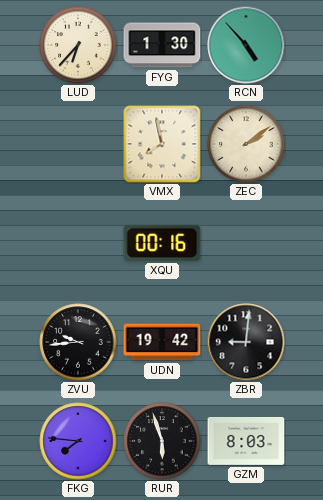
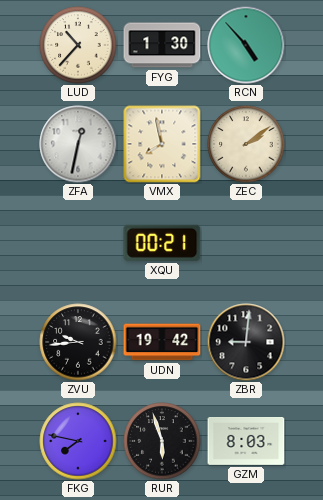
LUD: 6:37 -> 10:37
ZFA: none -> 12:32
XQU: 00:16 -> 00:21
FKG: 7:46 -> 7:47
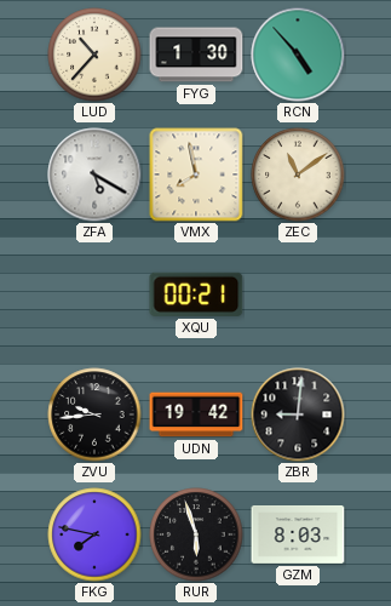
ZFA: 12:32 -> 5:20
ZEC: 2:09 -> 11:09
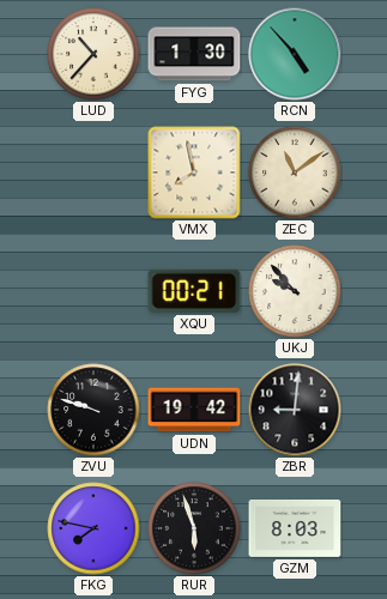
ZFA: 5:20 -> none
UKJ: none -> 9:53
ZVU: 9:44 -> 9:48
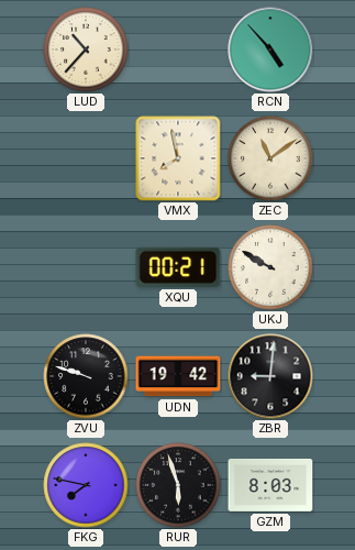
FYG: 1:30 -> none
UKJ: 9:53 -> 9:50
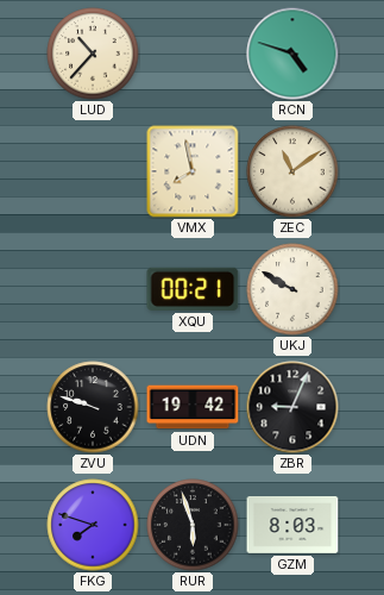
RCN: 4:53 -> 4:48
ZBR: 9:01 -> 9:04
FKG: 7:47 -> 7:48
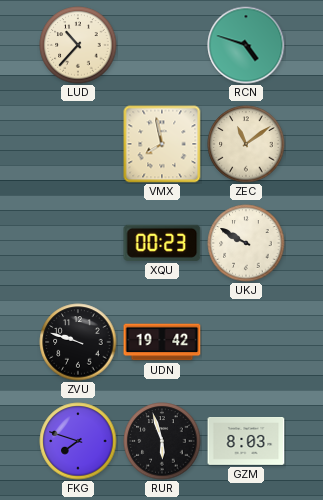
XQU: 00:21 -> 00:23
ZBR: 9:04 -> none
